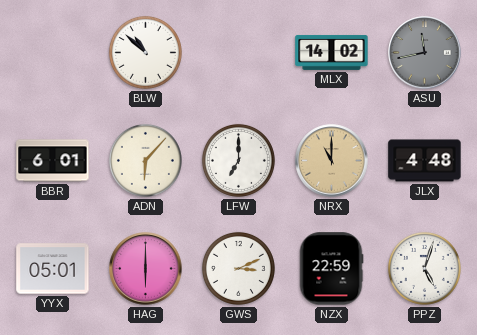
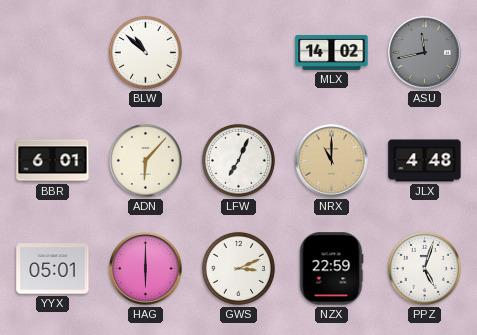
LFW: 7:00 -> 7:04
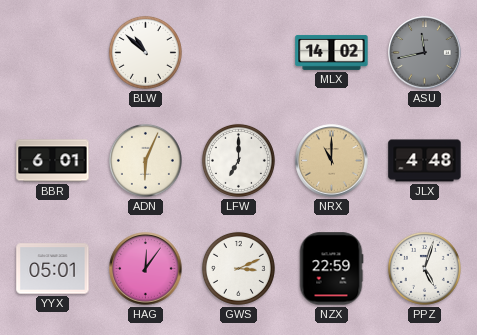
ADN: 6:07 -> 6:04
LFW: 7:04 -> 7:00
HAG: 6:00 -> 12:06
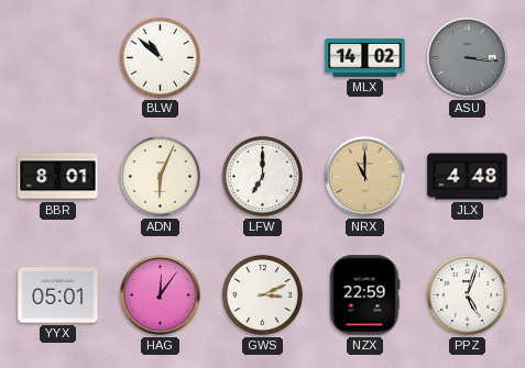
ASU: 11:43 -> 3:16
BBR: 6:01 -> 8:01
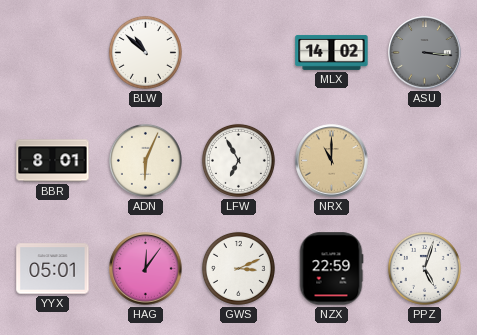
LFW: 7:00 -> 6:55
JLX: 4:48 -> none
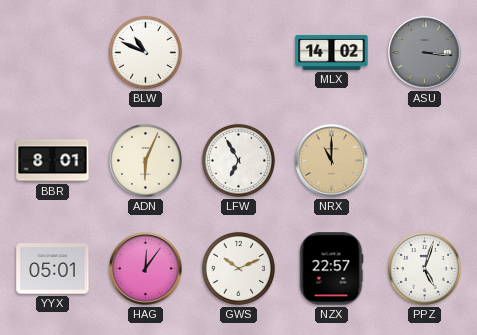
BLW: 10:52 -> 10:49
GWS: 3:11 -> 10:11
NZX: 22:59 -> 22:57
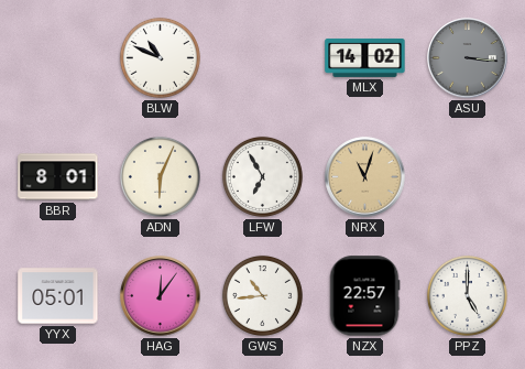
NRX: 11:00 -> 11:03
GWS: 10:11 -> 10:44
PPZ: 5:03 -> 5:00
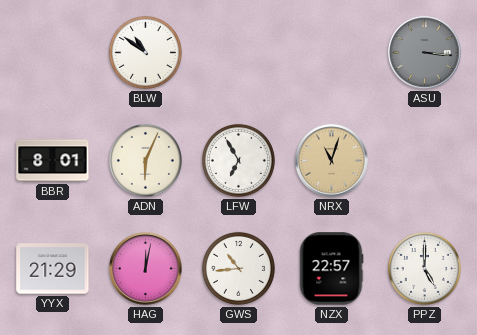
BLW: 10:49 -> 10:51
MLX: 14:02 -> none
YYX: 05:01 -> 21:29
HAG: 12:06 -> 12:02
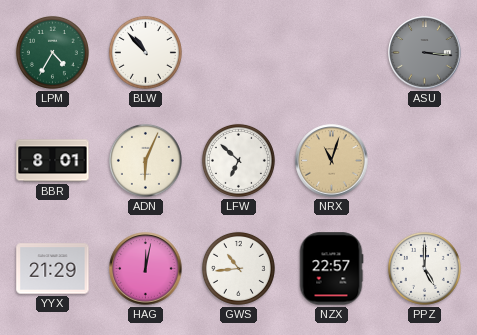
LPM: none -> 4:35
BLW: 10:51 -> 10:53
LFW: 6:55 -> 6:52
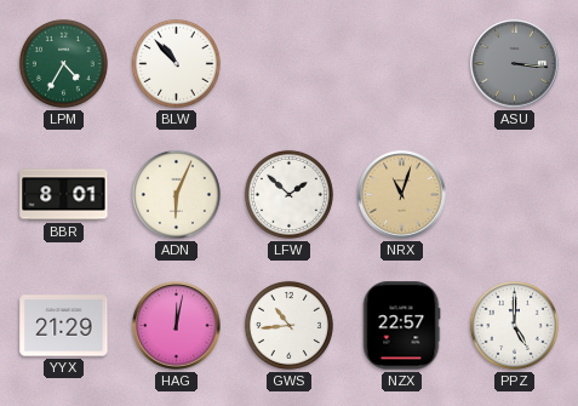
LFW: 6:52 -> 1:52
